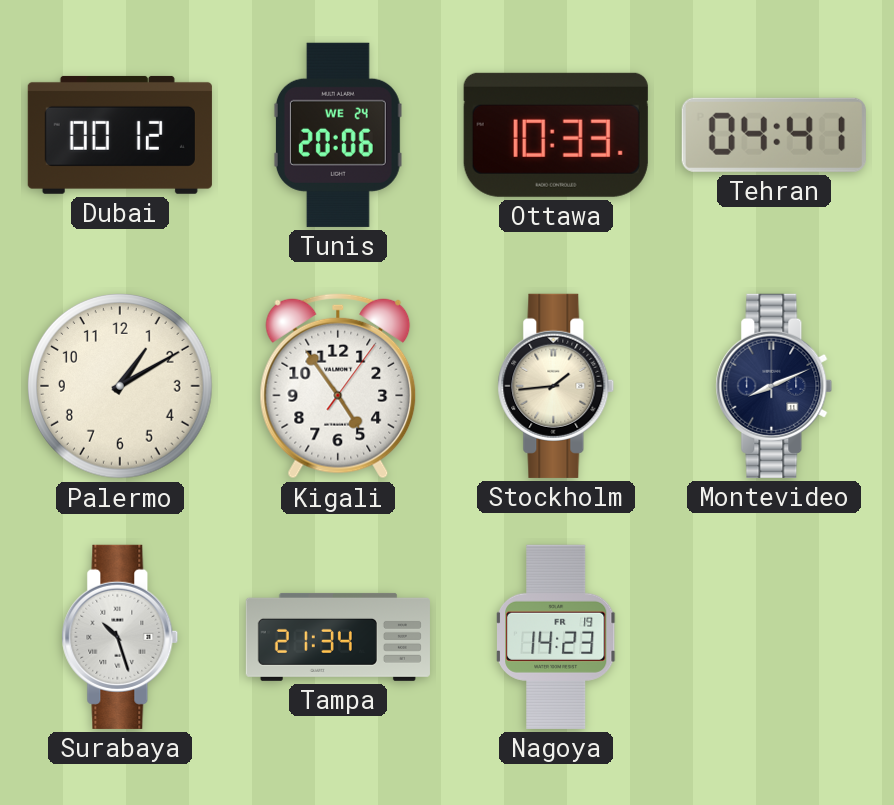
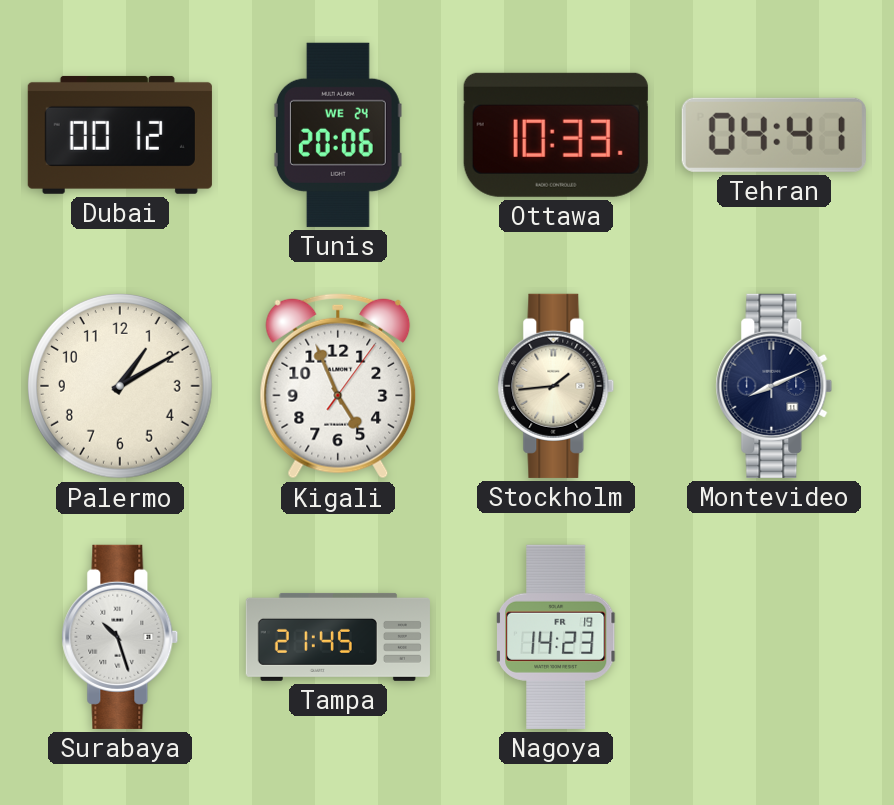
Kigali: 4:54 -> 4:56
Tampa: 21:34 -> 21:45
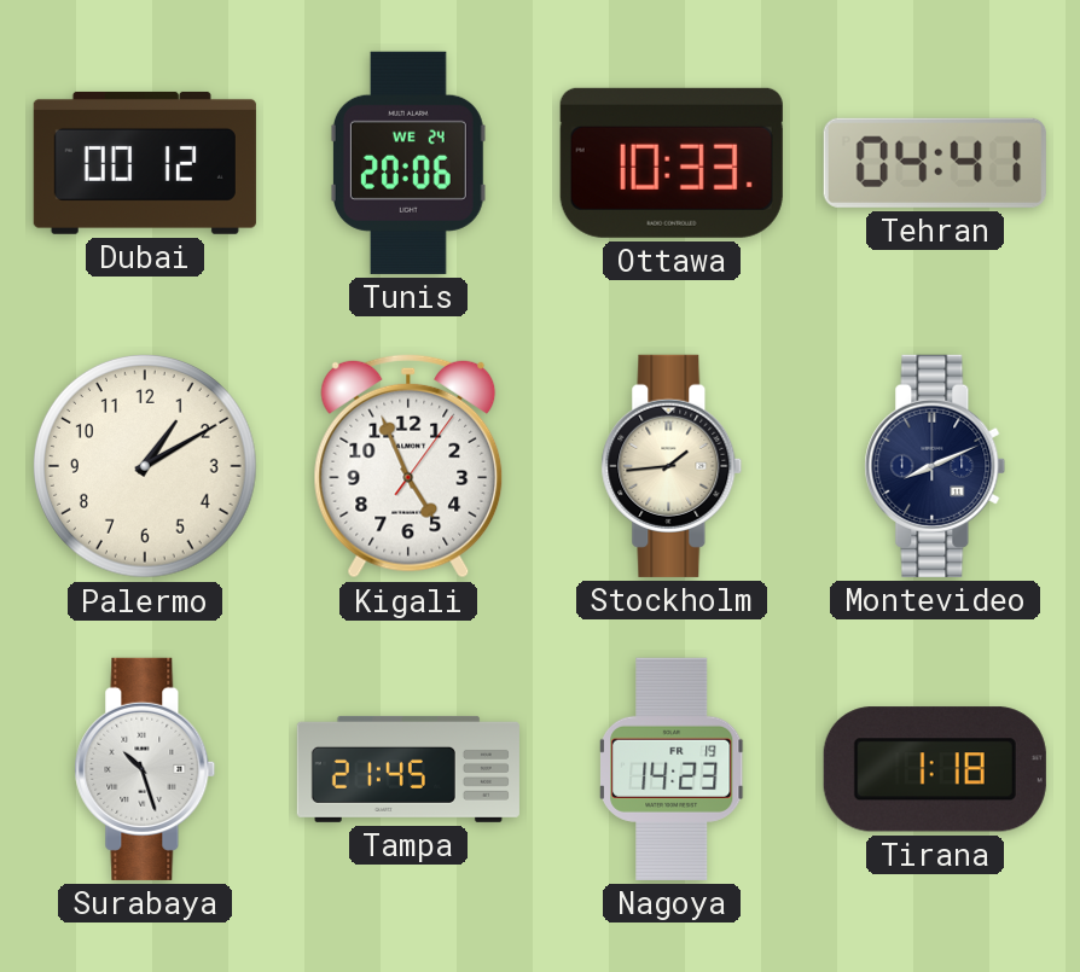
Tirana: none -> 1:18
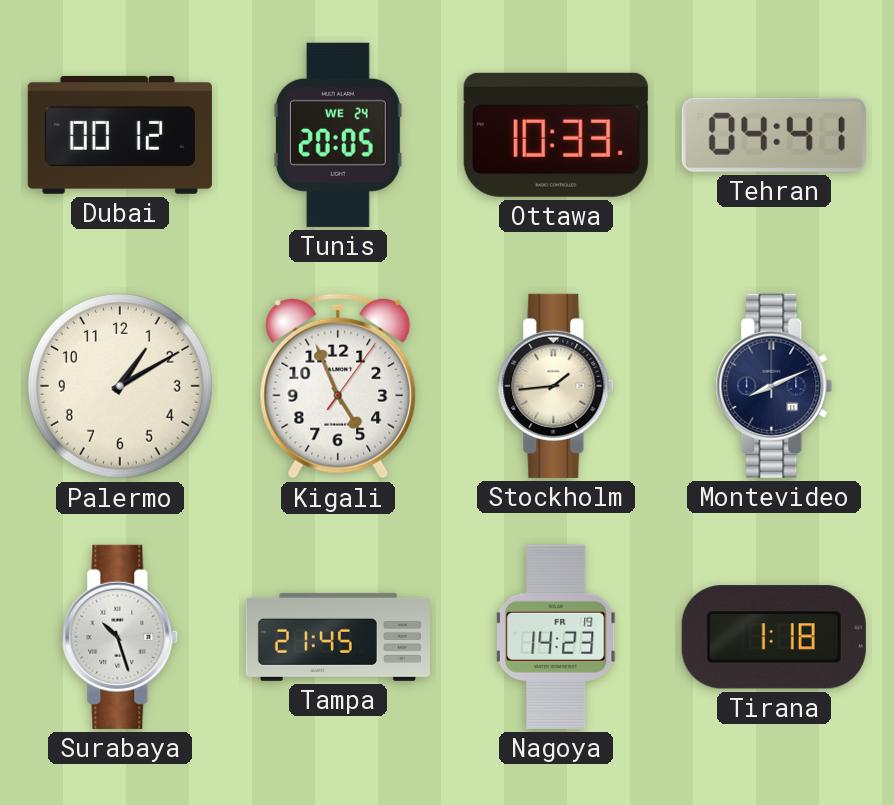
Tunis: 20:06 -> 20:05
